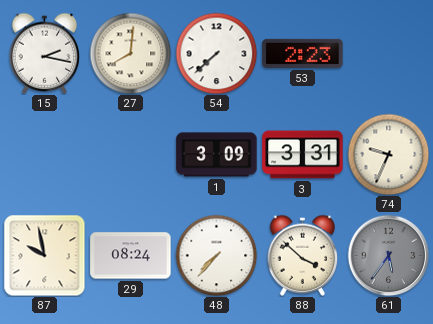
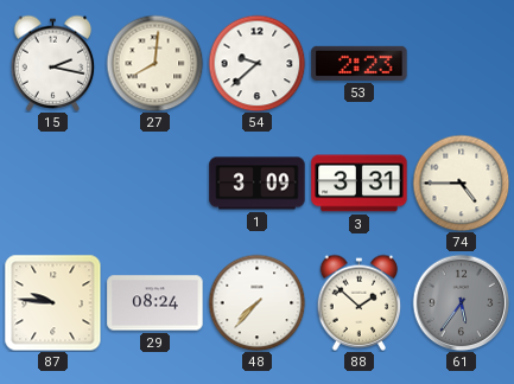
54: 7:38 -> 9:38
74: 9:34 -> 4:45
87: 9:58 -> 9:46
88: 3:52 -> 1:52
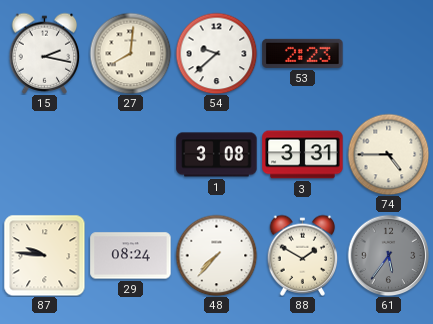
1: 3:09 -> 3:08
88: 1:52 -> 1:50
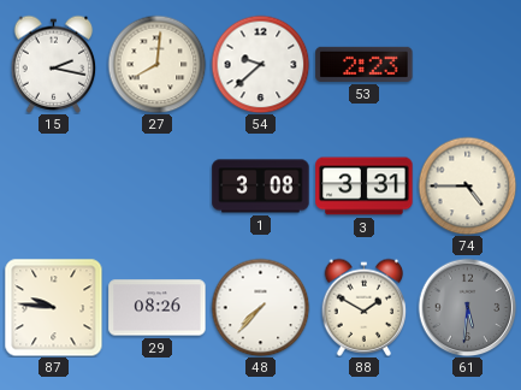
29: 08:24 -> 08:26
61: 5:36 -> 5:31
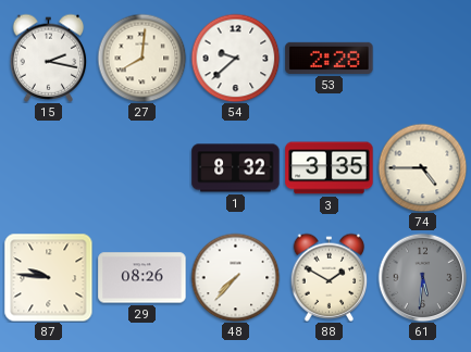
53: 2:23 -> 2:28
1: 3:08 -> 8:32
3: 3:31 -> 3:35
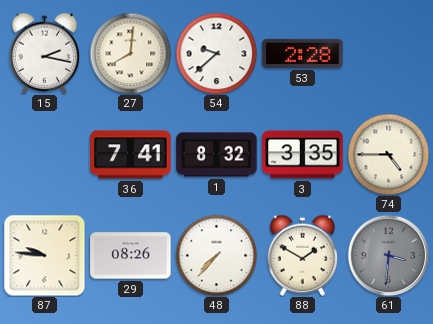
36: none -> 7:41
61: 5:31 -> 3:31
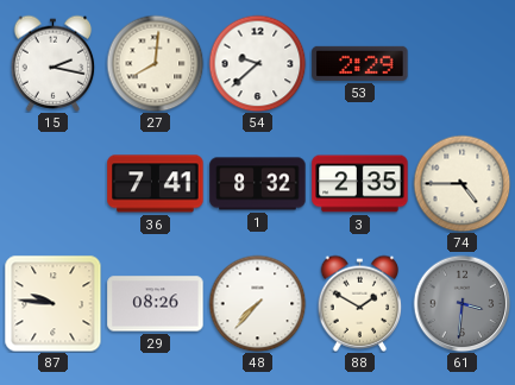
53: 2:28 -> 2:29
3: 3:35 -> 2:35
